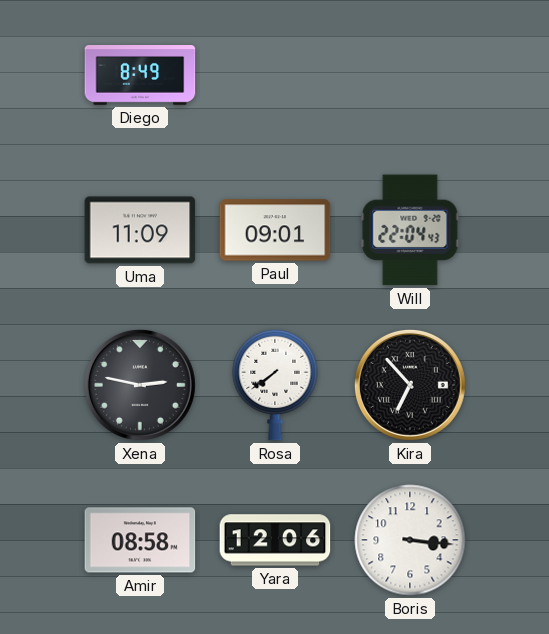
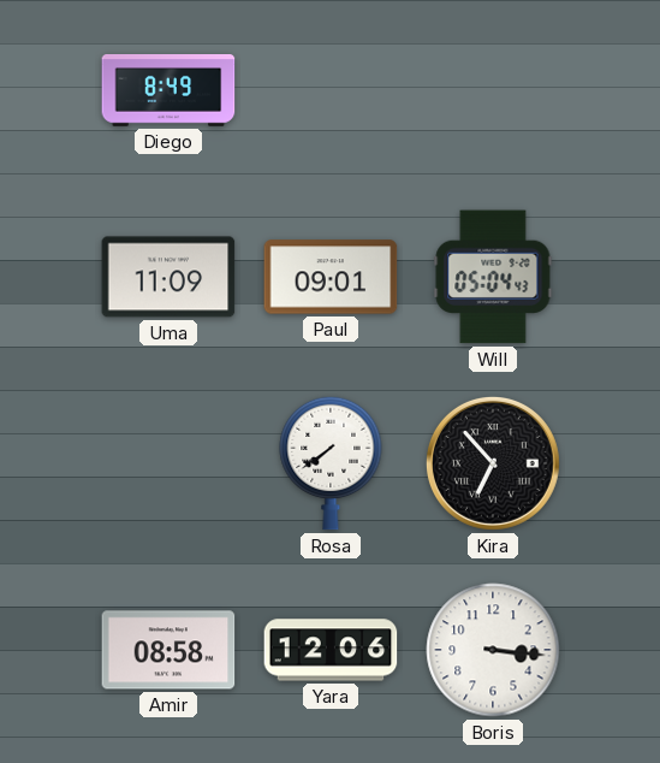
Will: 22:04 -> 05:04
Xena: 2:47 -> none
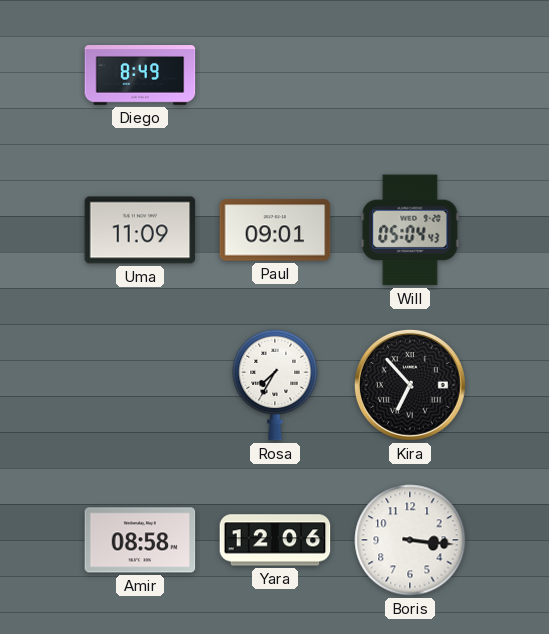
Rosa: 7:39 -> 7:35
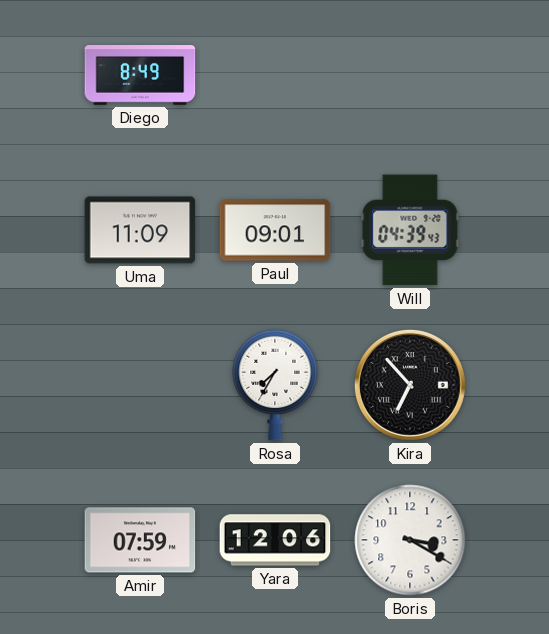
Will: 05:04 -> 04:39
Amir: 08:58 -> 07:59
Boris: 3:16 -> 3:20
